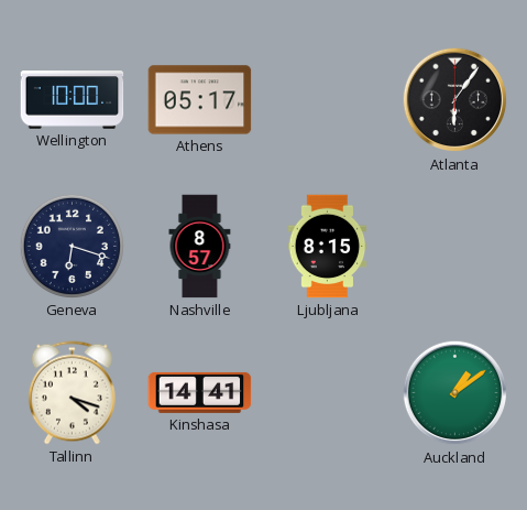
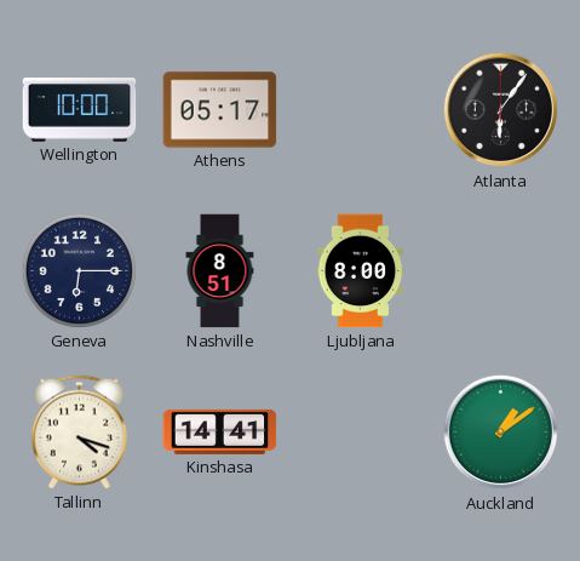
Geneva: 6:18 -> 6:15
Nashville: 8:57 -> 8:51
Ljubljana: 8:15 -> 8:00
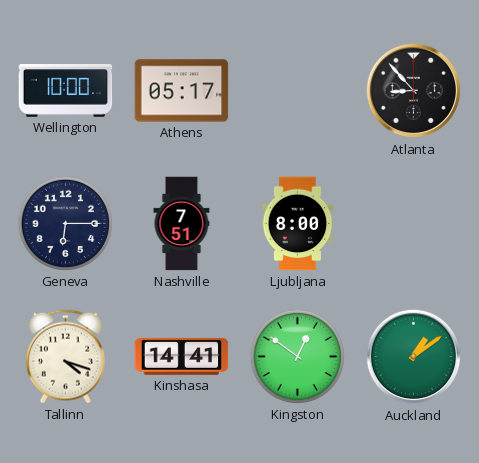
Atlanta: 6:06 -> 8:53
Nashville: 8:51 -> 7:51
Kingston: none -> 12:51
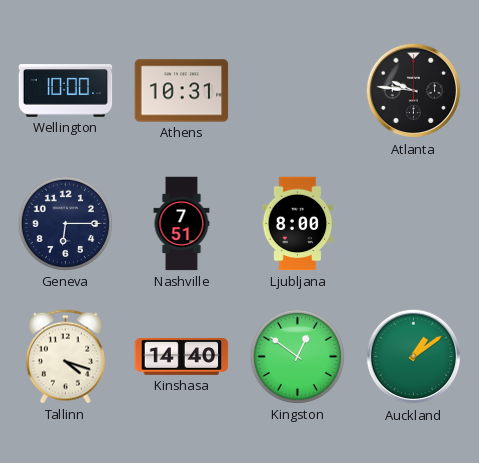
Athens: 05:17 -> 10:31
Atlanta: 8:53 -> 9:46
Kinshasa: 14:41 -> 14:40
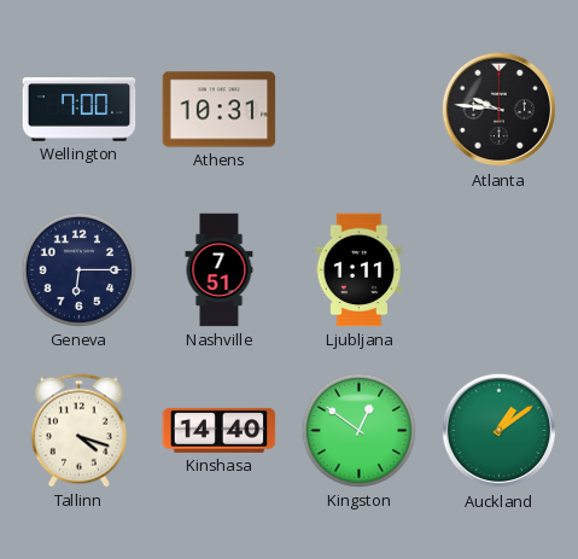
Wellington: 10:00 -> 7:00
Ljubljana: 8:00 -> 1:11
